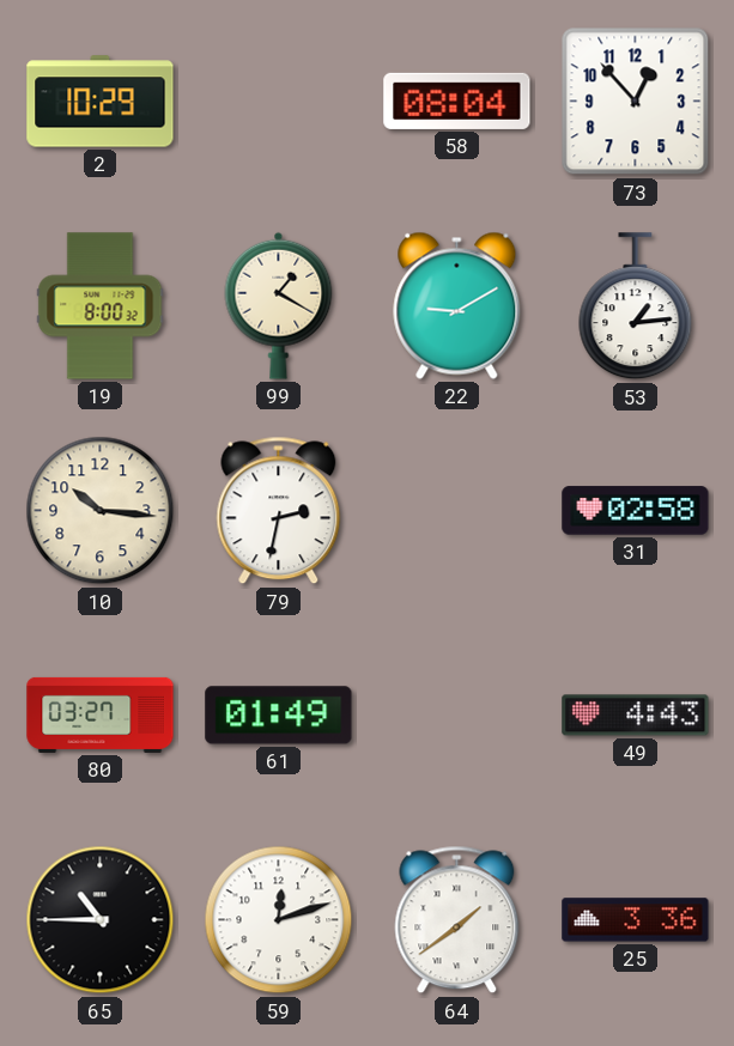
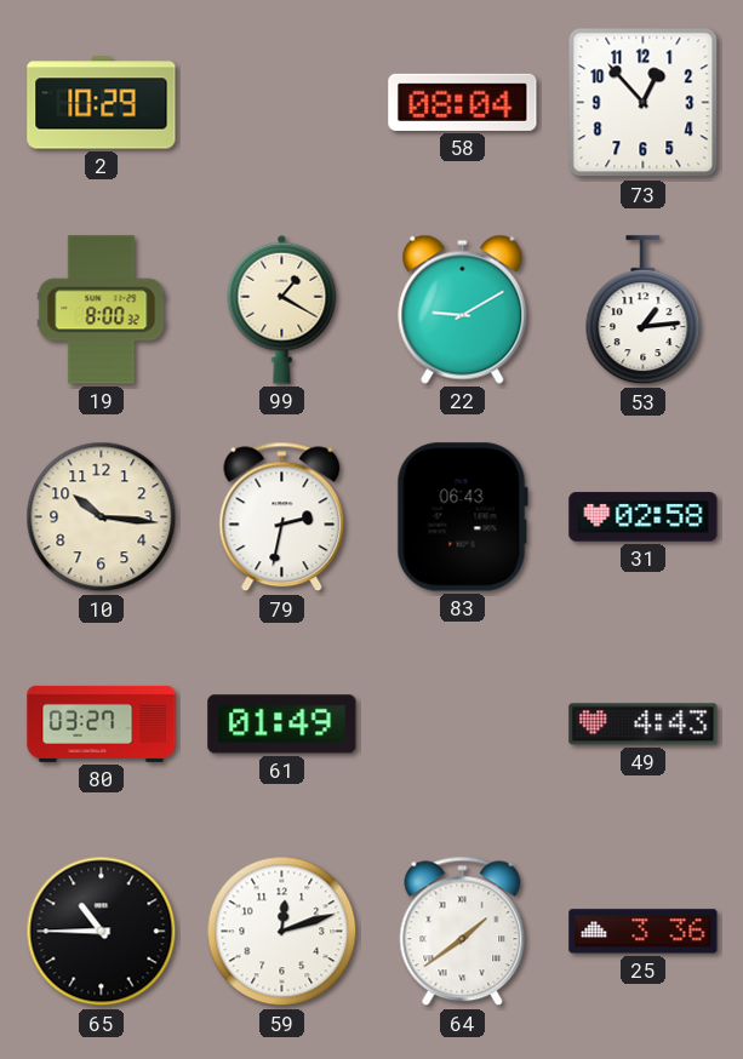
83: none -> 06:43
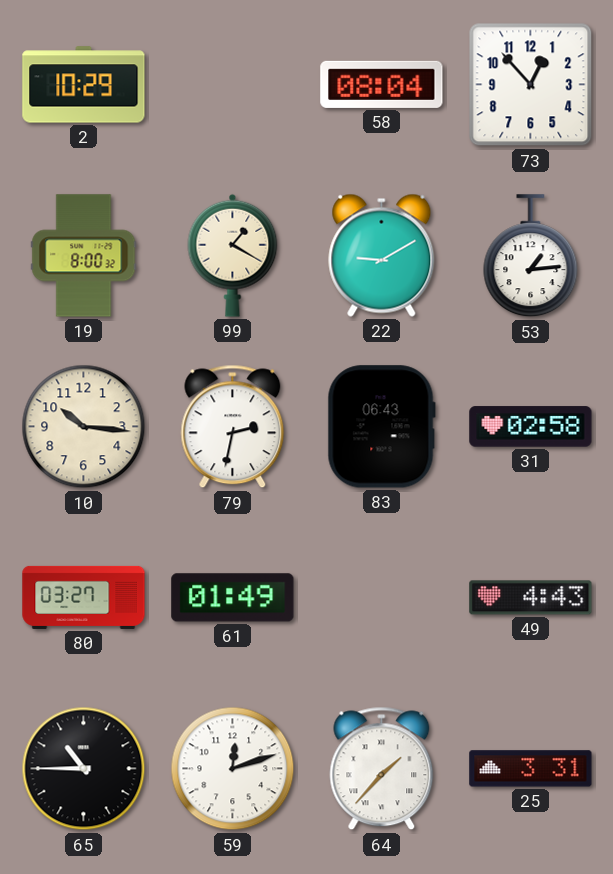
64: 1:39 -> 1:37
25: 3:36 -> 3:31
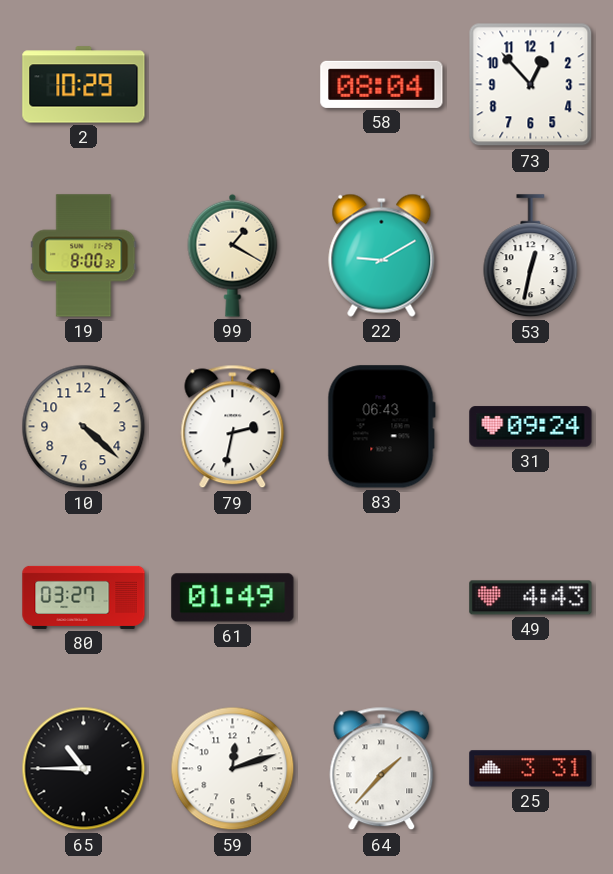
53: 1:14 -> 12:32
10: 10:16 -> 4:22
31: 02:58 -> 09:24
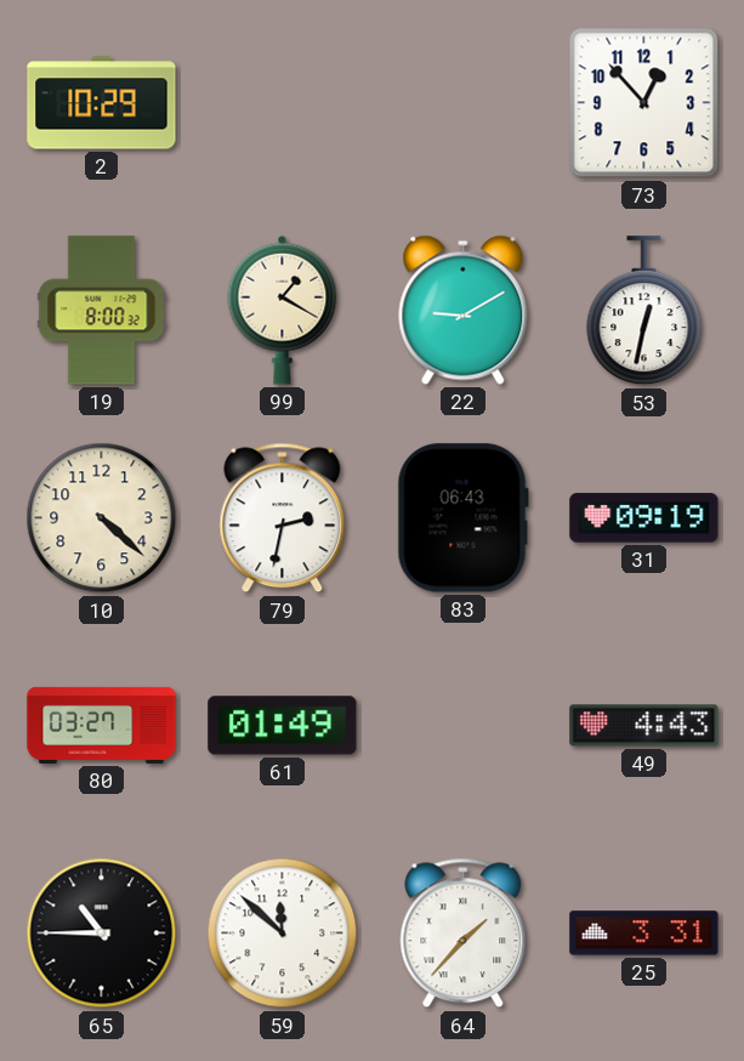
58: 08:04 -> none
31: 09:24 -> 09:19
59: 12:12 -> 11:52
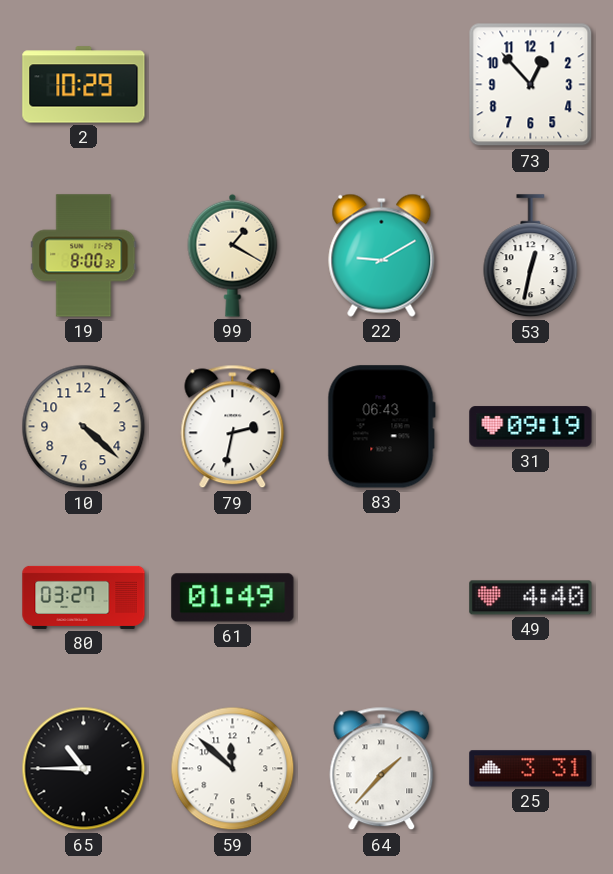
49: 4:43 -> 4:40
